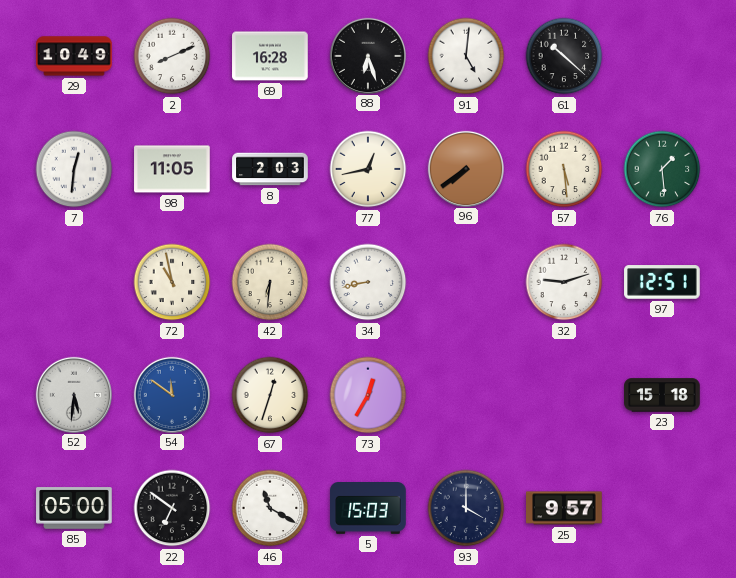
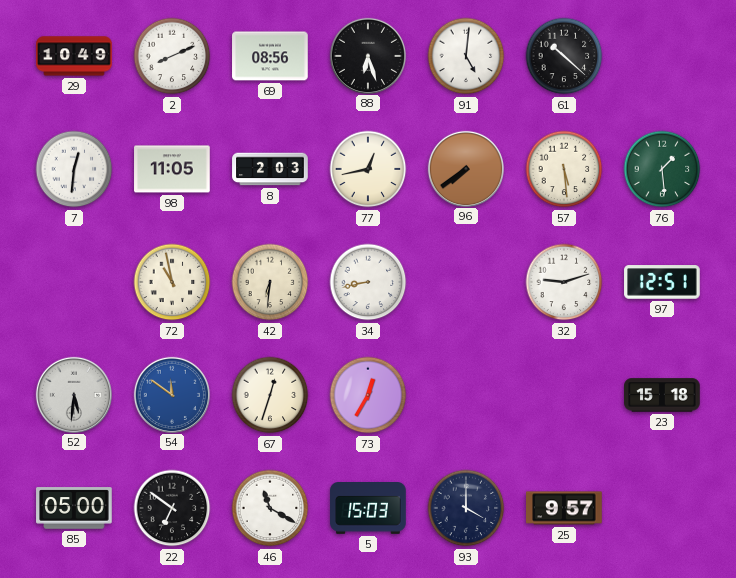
69: 16:28 -> 08:56
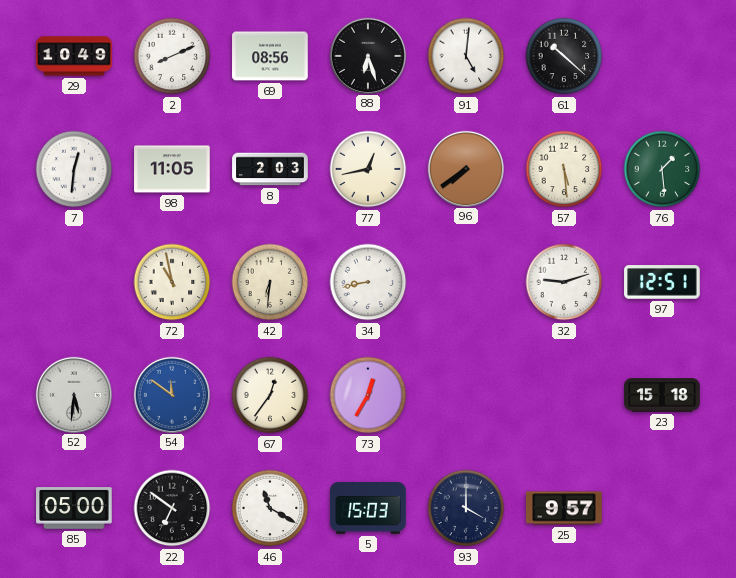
67: 12:33 -> 12:36
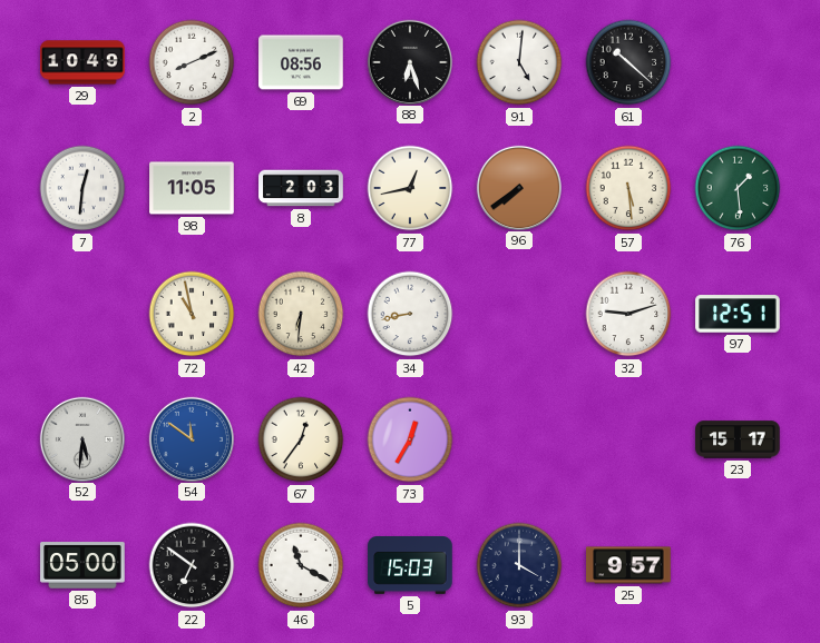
23: 15:18 -> 15:17
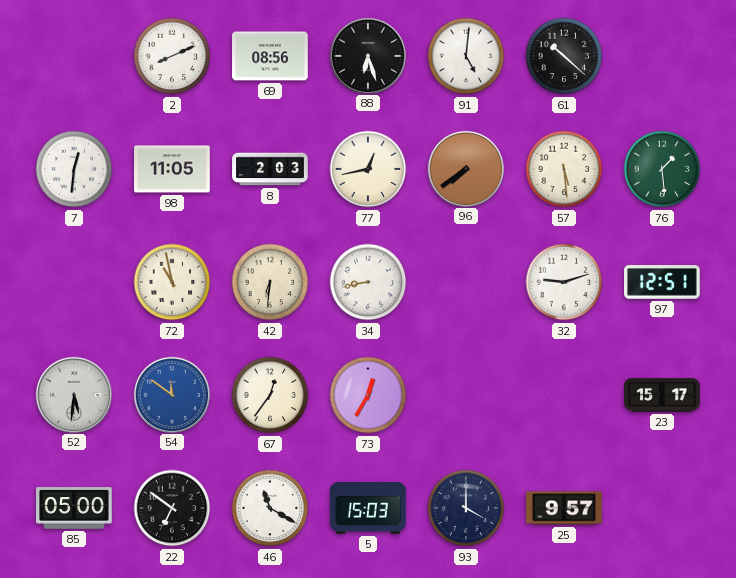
29: 10:49 -> none
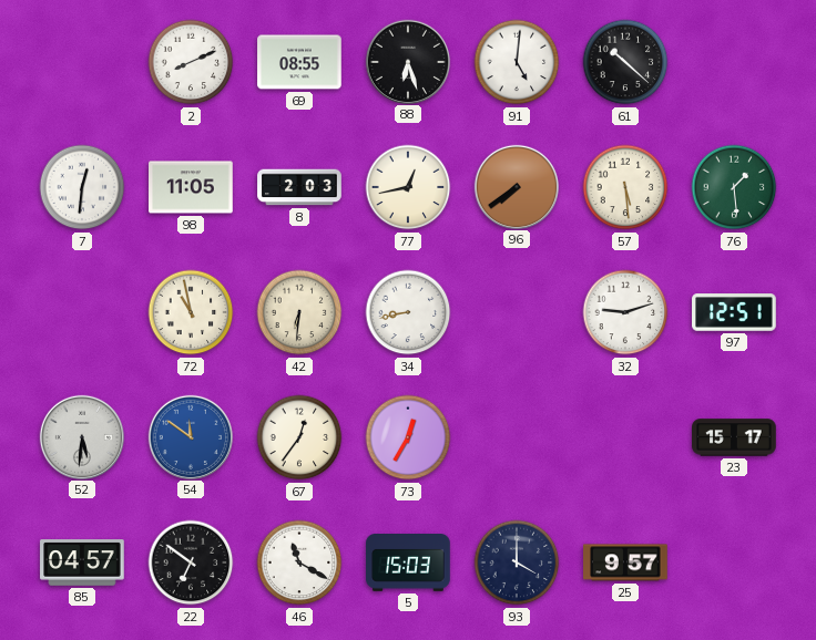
69: 08:56 -> 08:55
85: 05:00 -> 04:57
